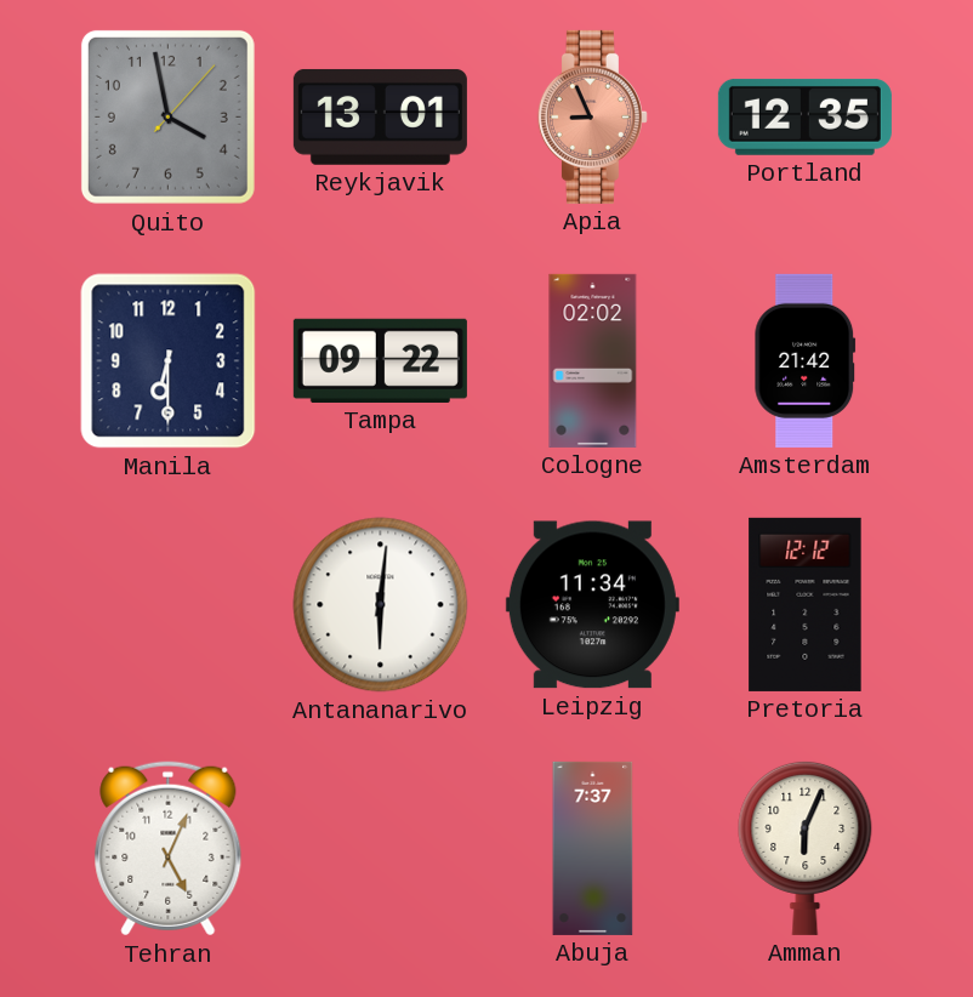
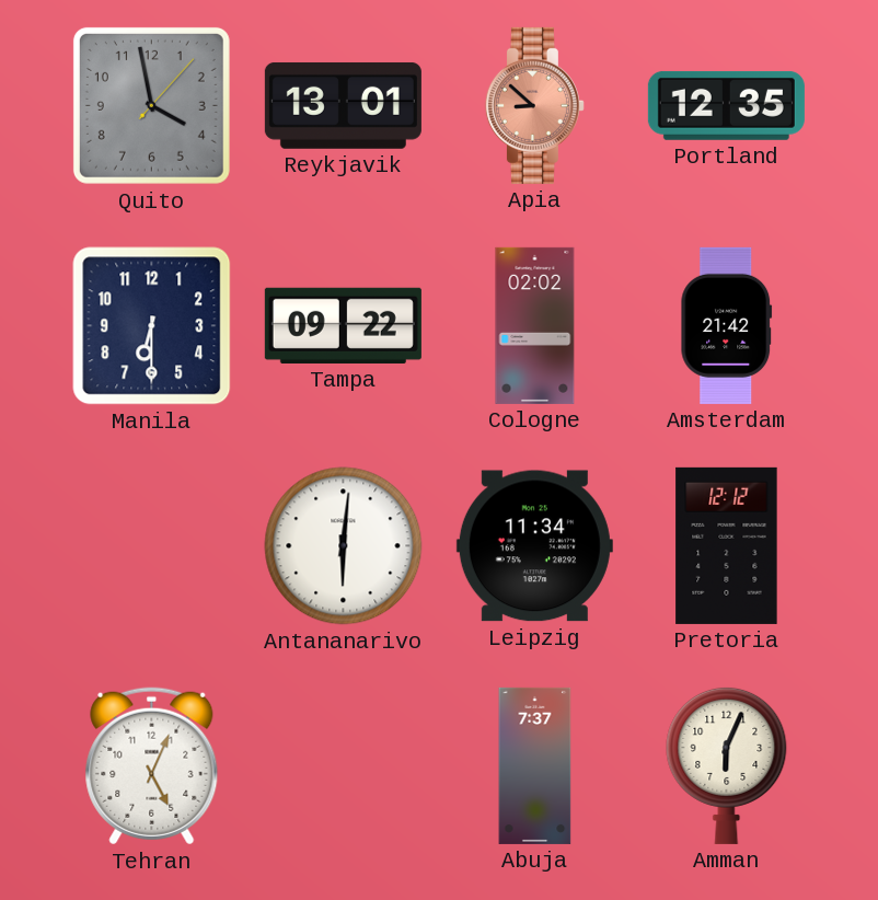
Apia: 8:56 -> 8:52
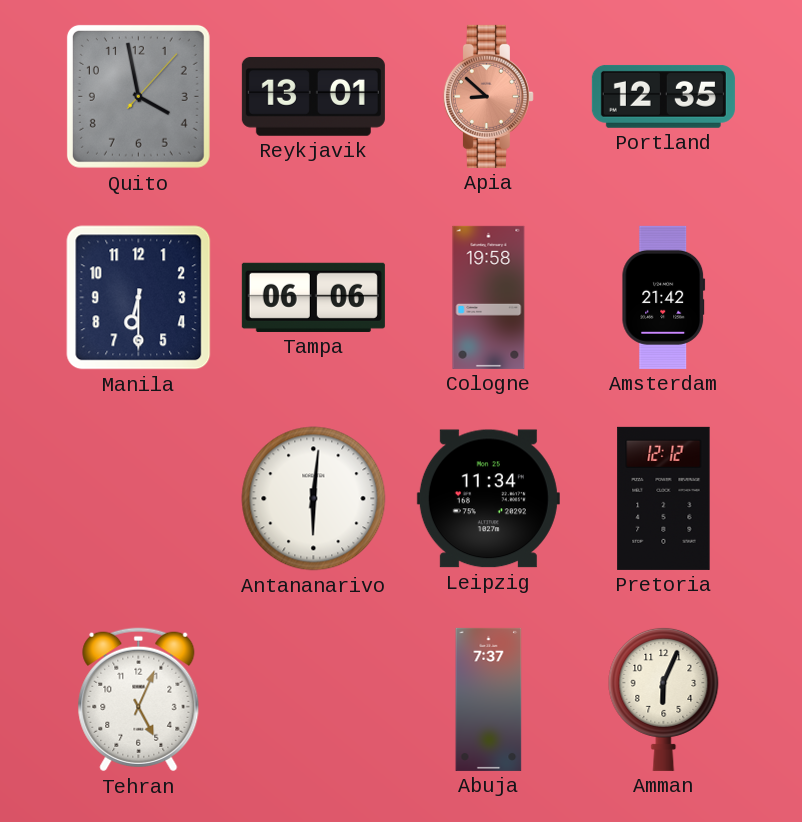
Tampa: 09:22 -> 06:06
Cologne: 02:02 -> 19:58
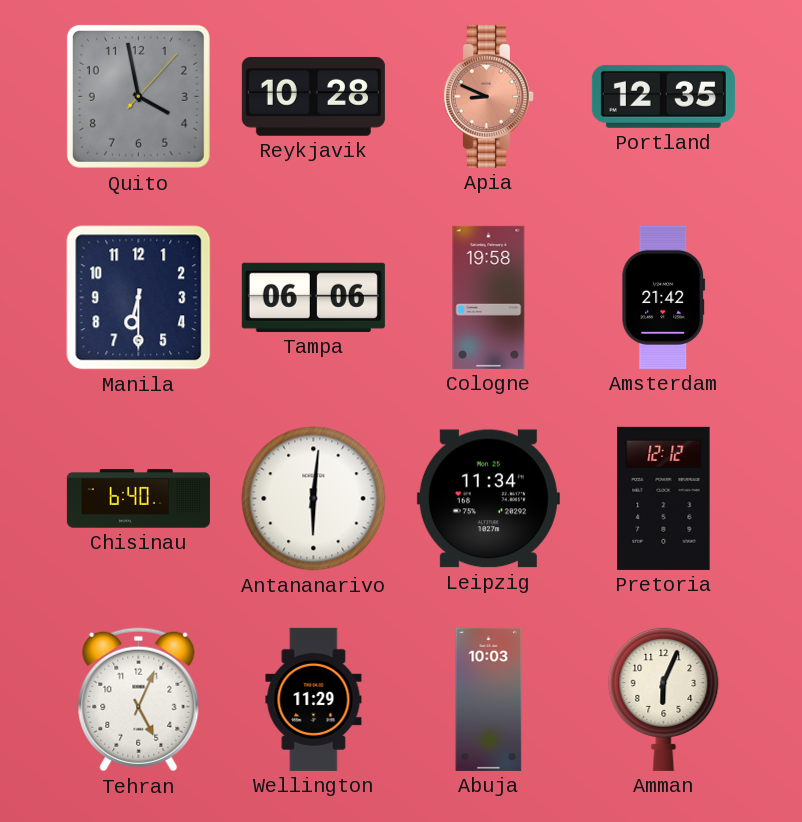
Reykjavik: 13:01 -> 10:28
Apia: 8:52 -> 8:49
Chisinau: none -> 6:40
Wellington: none -> 11:29
Abuja: 7:37 -> 10:03
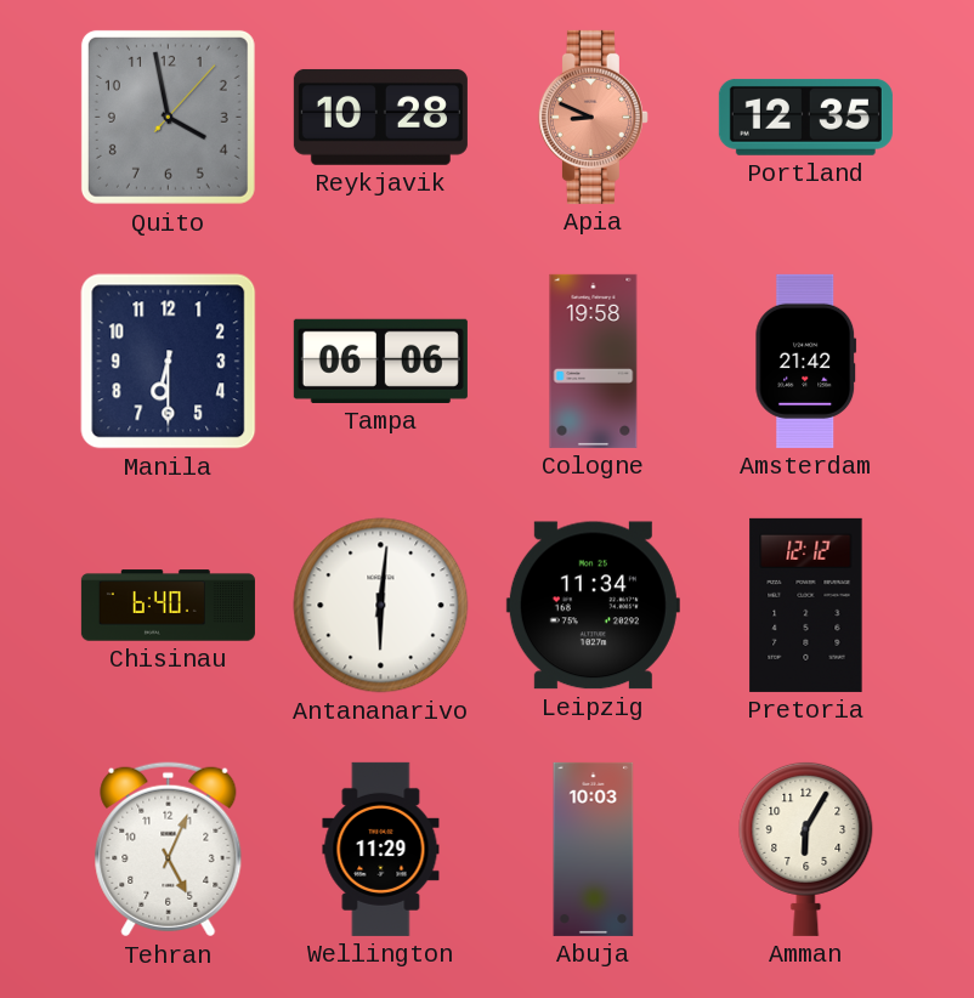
Amman: 6:04 -> 6:05
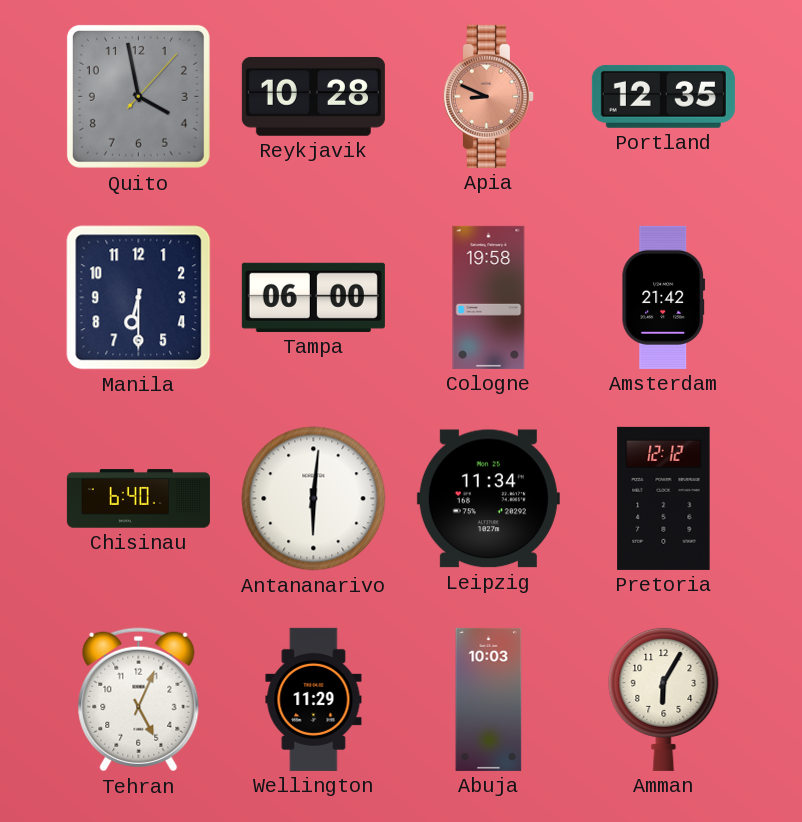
Tampa: 06:06 -> 06:00
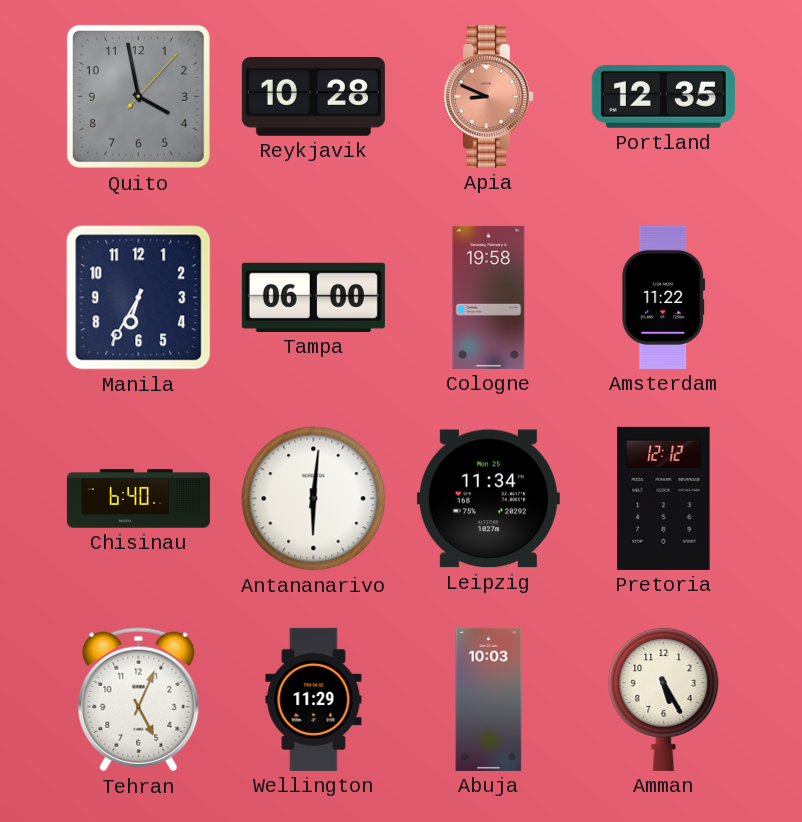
Manila: 6:30 -> 6:35
Amsterdam: 21:42 -> 11:22
Amman: 6:05 -> 5:25
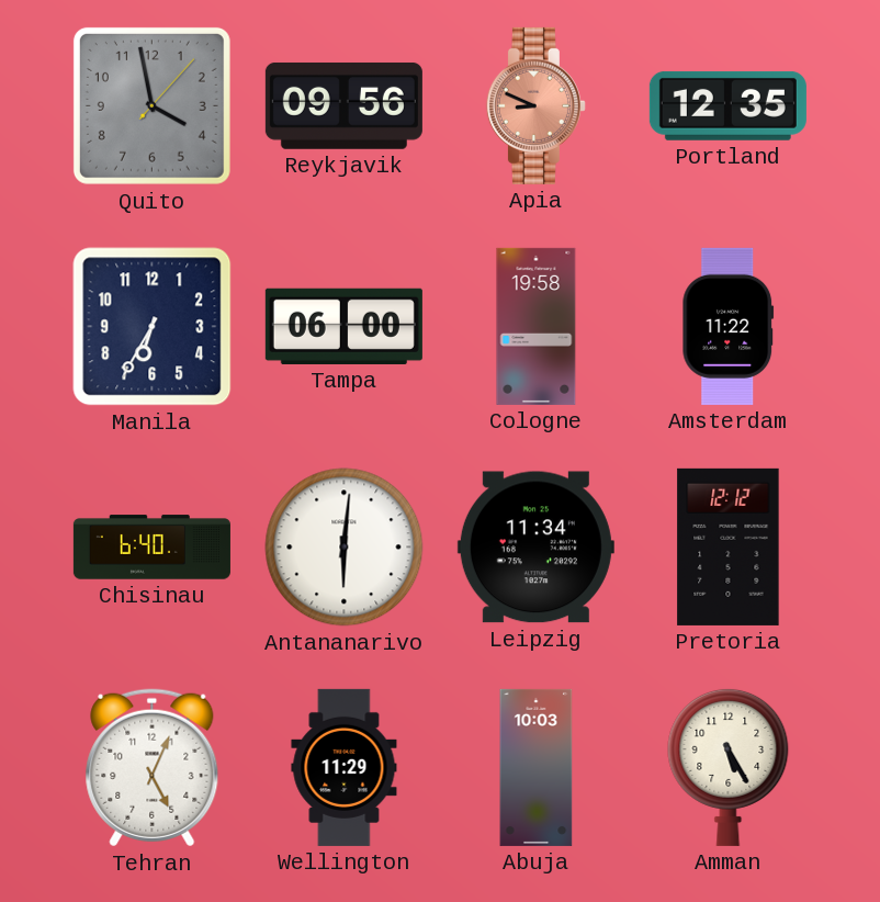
Reykjavik: 10:28 -> 09:56
